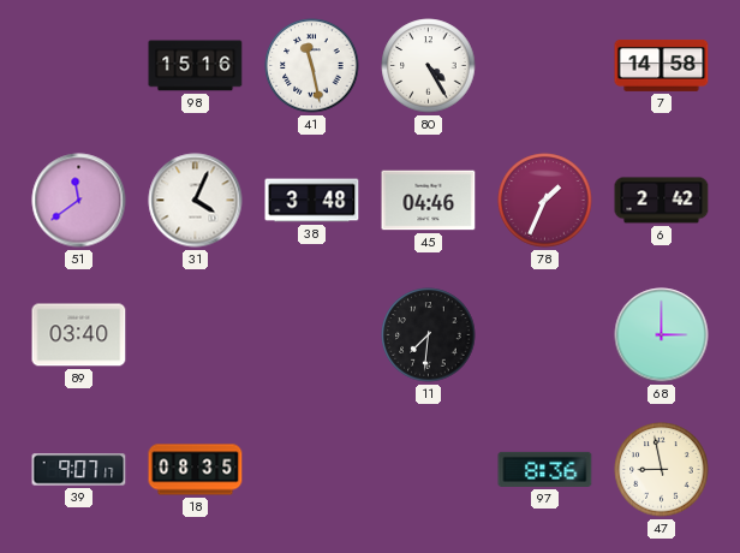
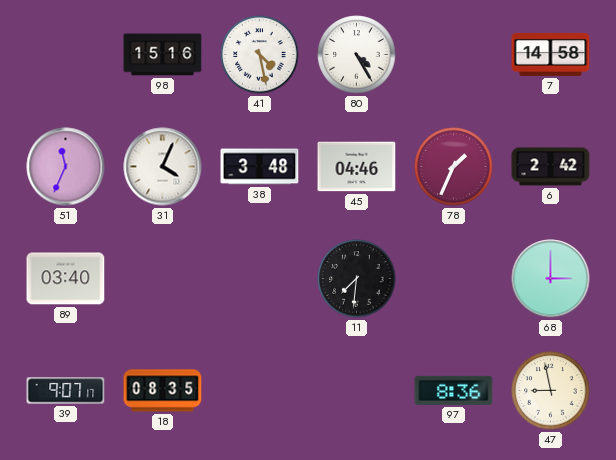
41: 11:28 -> 4:28
51: 11:39 -> 11:34
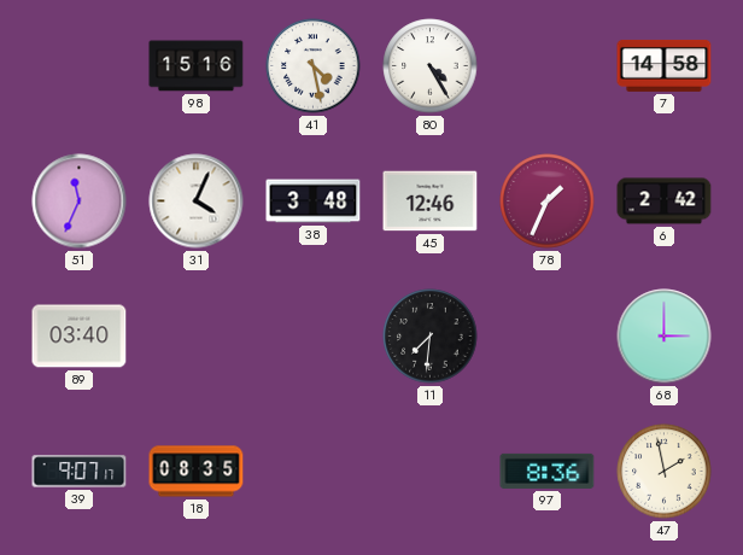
45: 04:46 -> 12:46
47: 8:58 -> 1:58
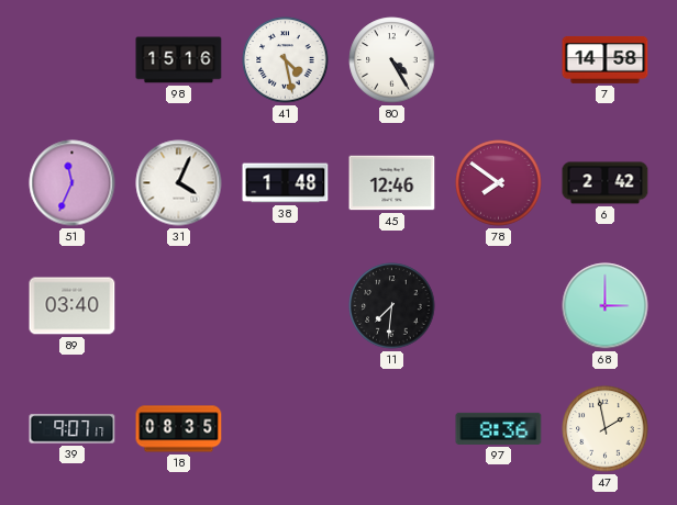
38: 3:48 -> 1:48
78: 1:34 -> 7:51
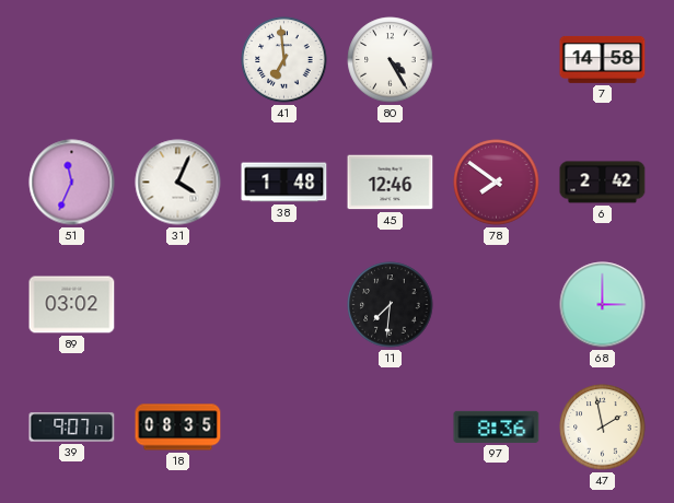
98: 15:16 -> none
41: 4:28 -> 6:59
89: 03:40 -> 03:02
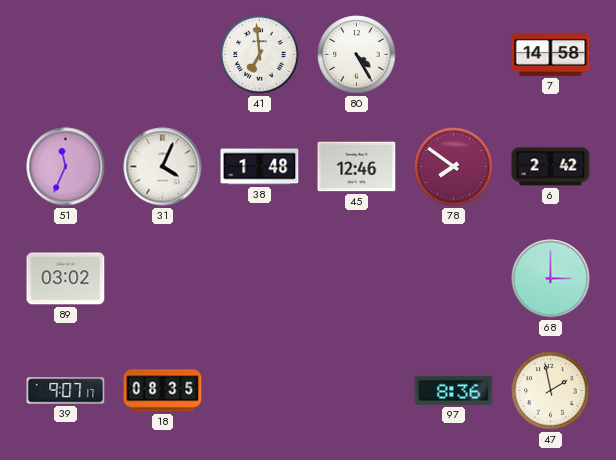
11: 7:31 -> none
